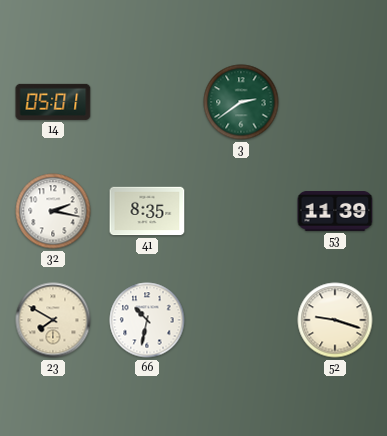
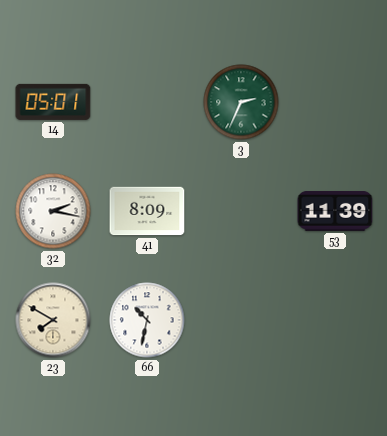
3: 2:39 -> 2:34
41: 8:35 -> 8:09
52: 9:18 -> none
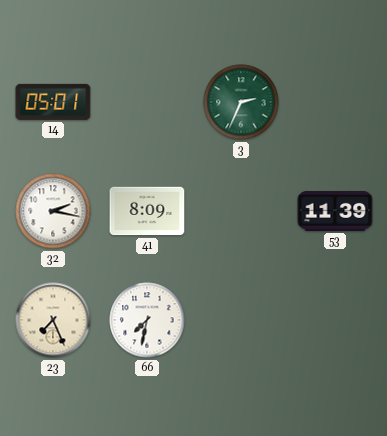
23: 7:50 -> 7:26
66: 10:32 -> 7:32
